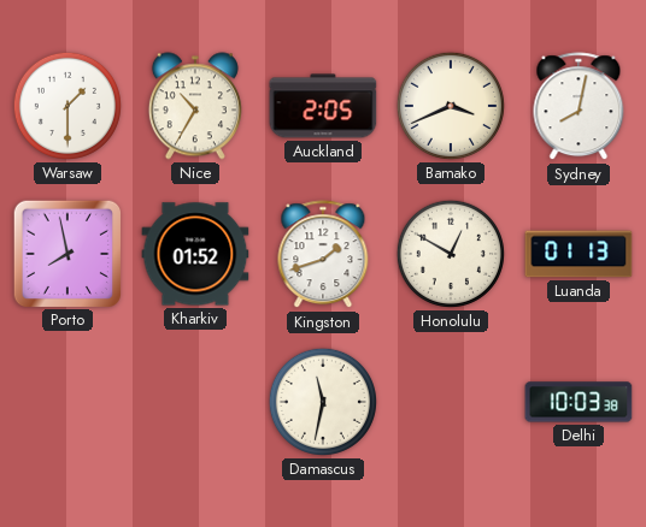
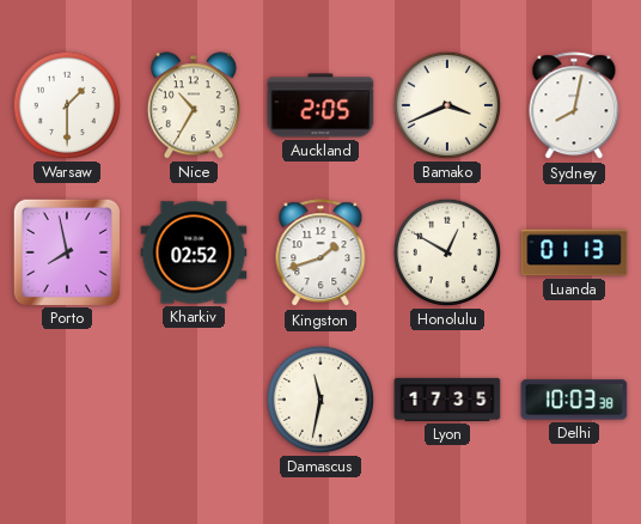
Kharkiv: 01:52 -> 02:52
Lyon: none -> 17:35
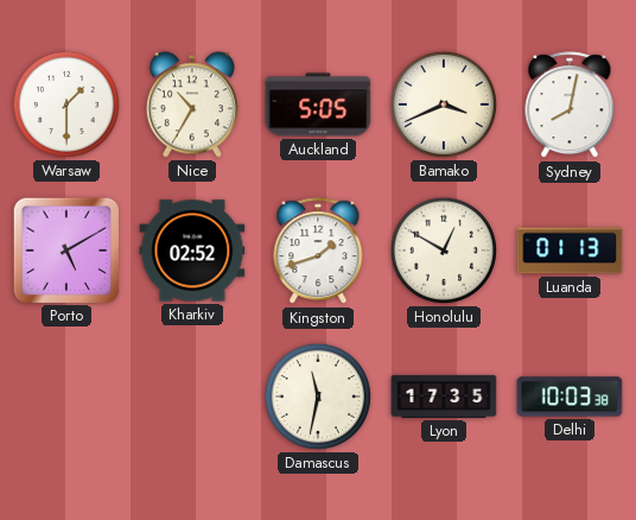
Auckland: 2:05 -> 5:05
Porto: 7:58 -> 5:10
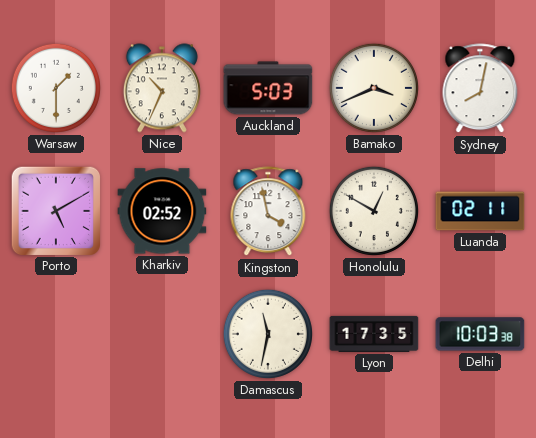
Nice: 10:35 -> 10:34
Auckland: 5:05 -> 5:03
Kingston: 1:42 -> 3:58
Luanda: 01:13 -> 02:11
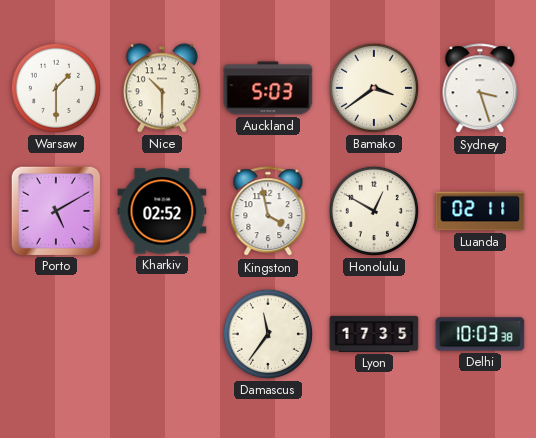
Nice: 10:34 -> 10:30
Bamako: 3:41 -> 3:39
Sydney: 8:02 -> 3:27
Damascus: 11:32 -> 11:36
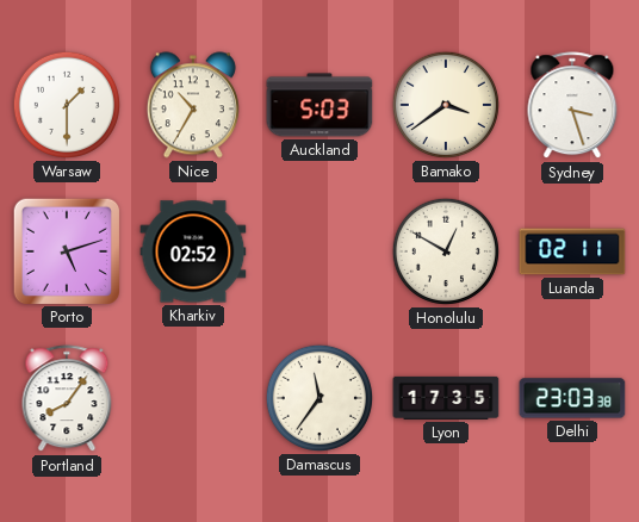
Nice: 10:30 -> 10:35
Porto: 5:10 -> 5:12
Kingston: 3:58 -> none
Portland: none -> 8:06
Delhi: 10:03 -> 23:03
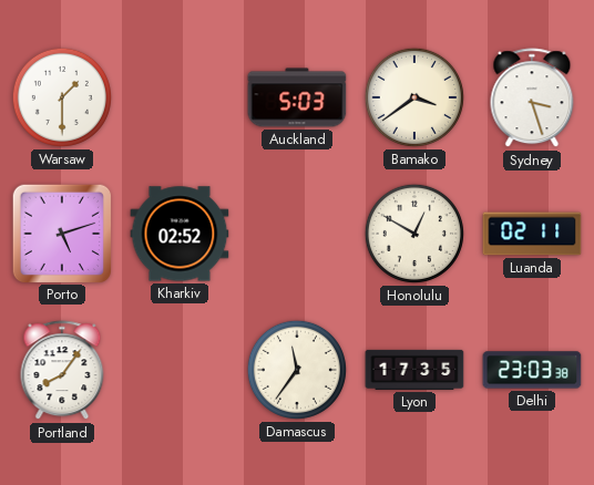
Nice: 10:35 -> none
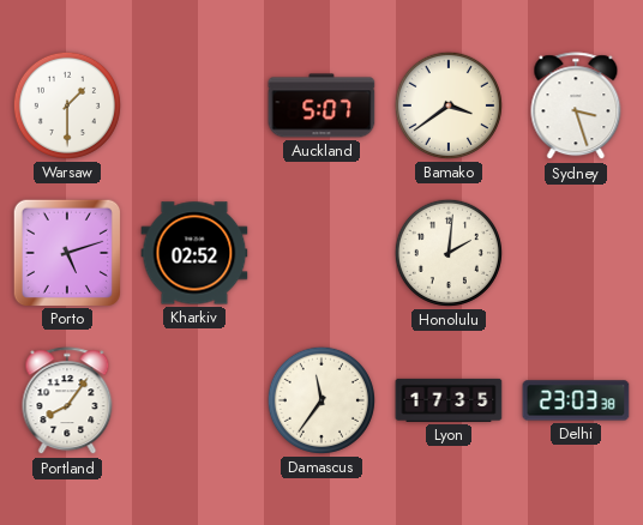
Auckland: 5:03 -> 5:07
Honolulu: 12:50 -> 2:01
Luanda: 02:11 -> none
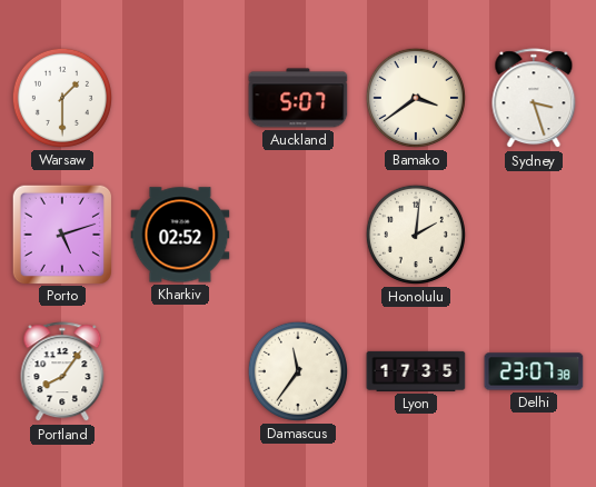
Delhi: 23:03 -> 23:07
